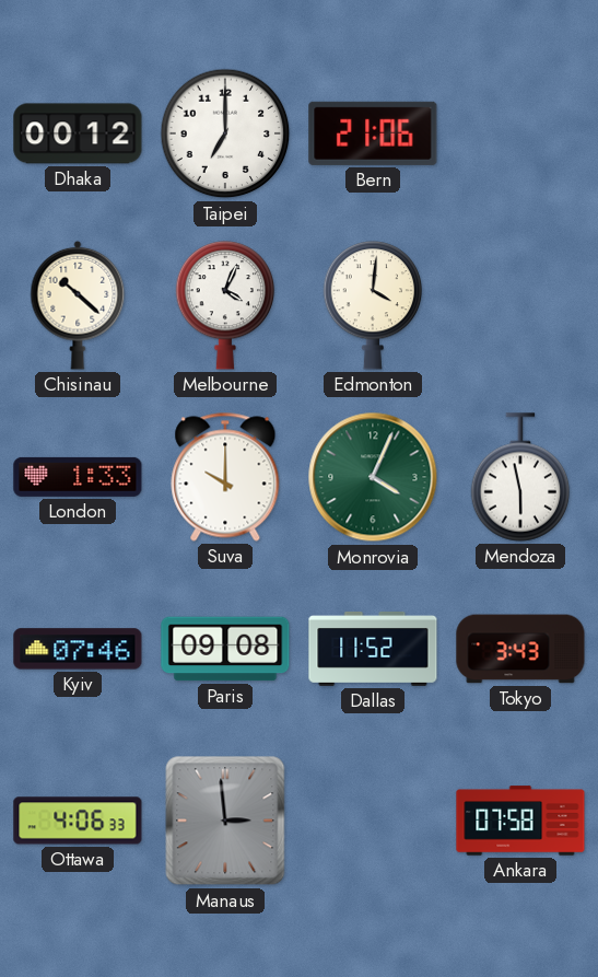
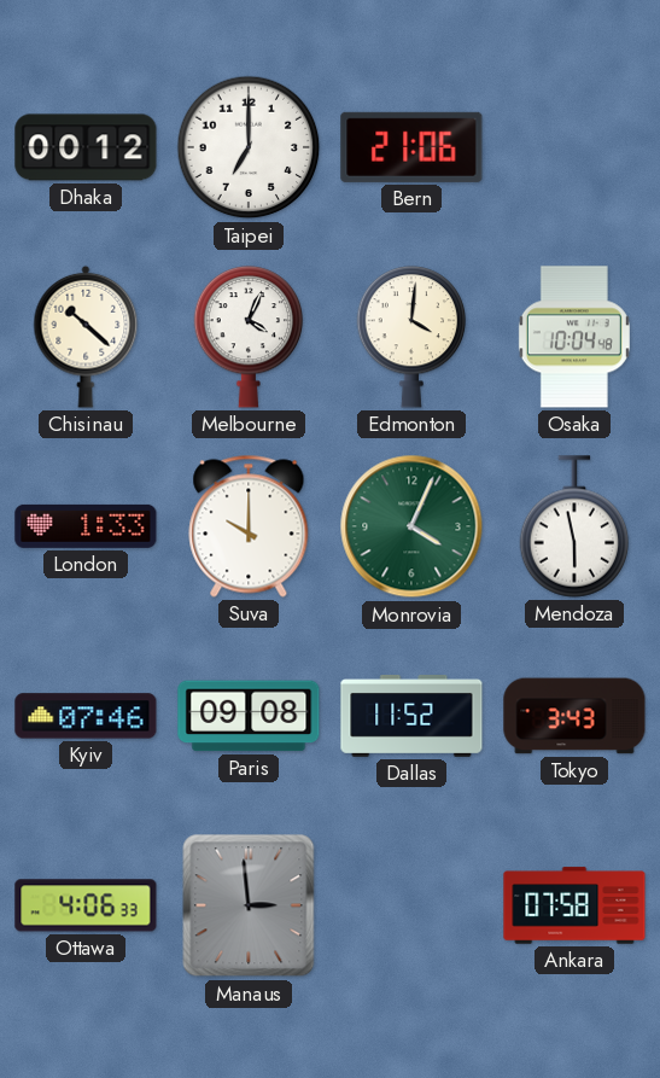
Osaka: none -> 10:04
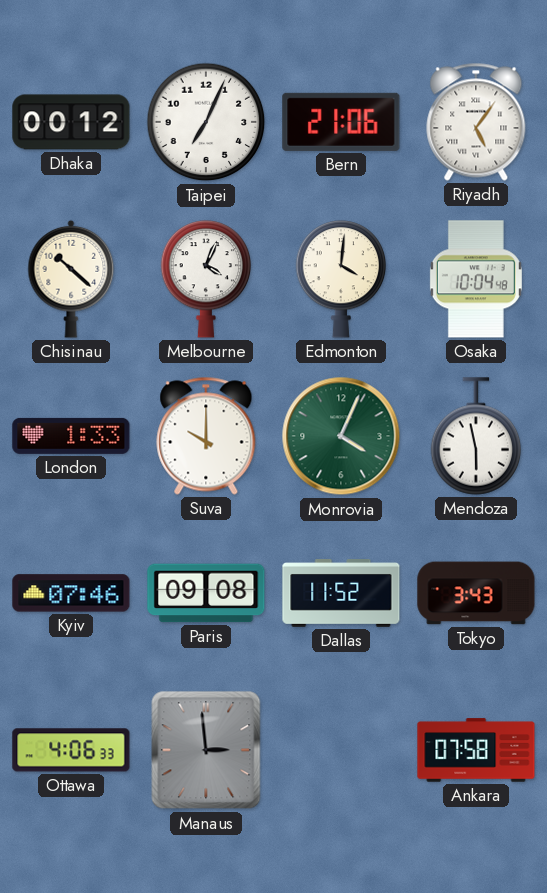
Taipei: 7:00 -> 7:04
Riyadh: none -> 5:06
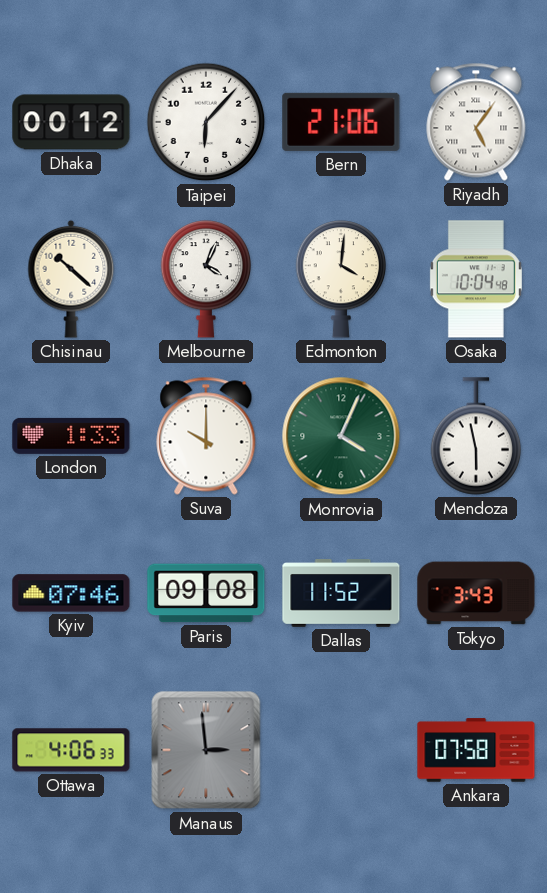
Taipei: 7:04 -> 6:07
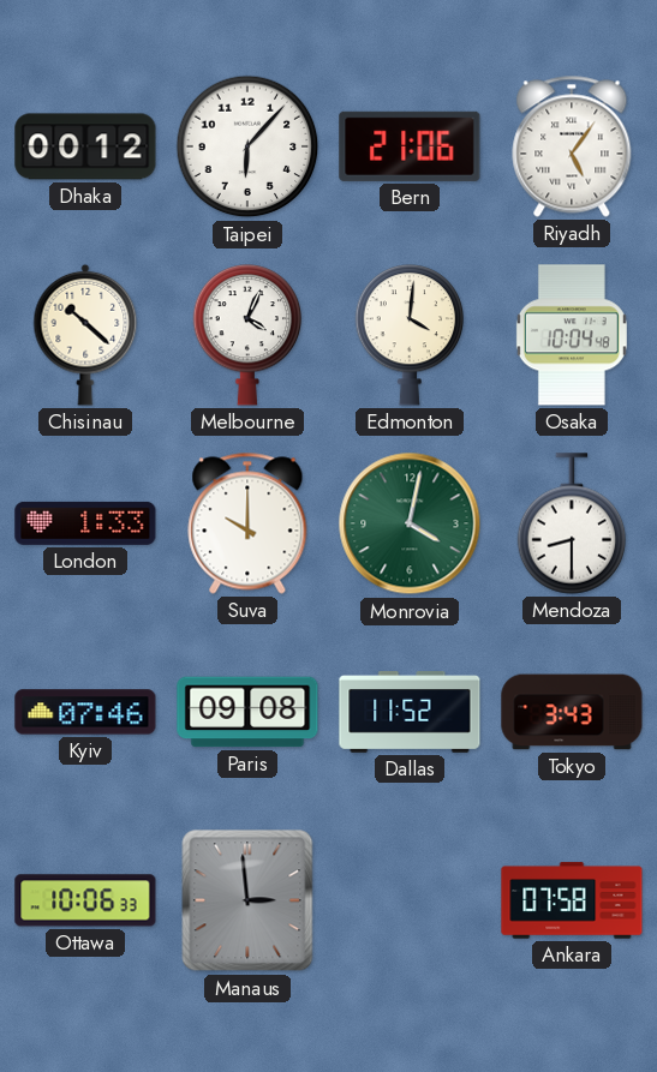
Monrovia: 4:04 -> 4:02
Mendoza: 5:58 -> 8:30
Ottawa: 4:06 -> 10:06
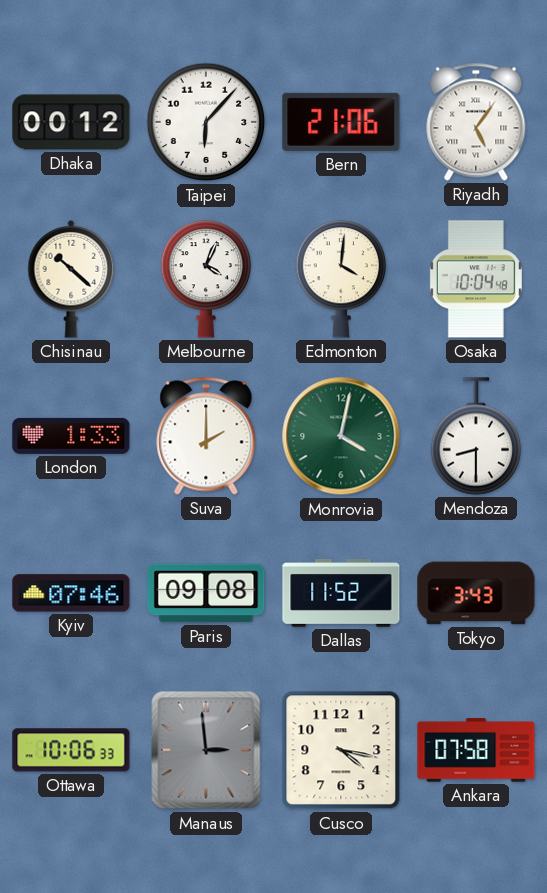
Suva: 10:00 -> 2:00
Cusco: none -> 4:17
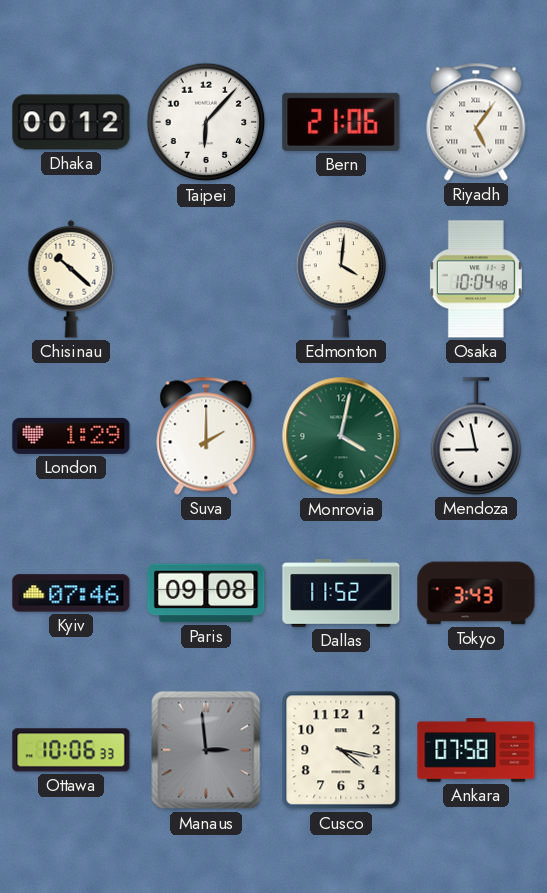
Melbourne: 4:04 -> none
London: 1:33 -> 1:29
Mendoza: 8:30 -> 8:58
